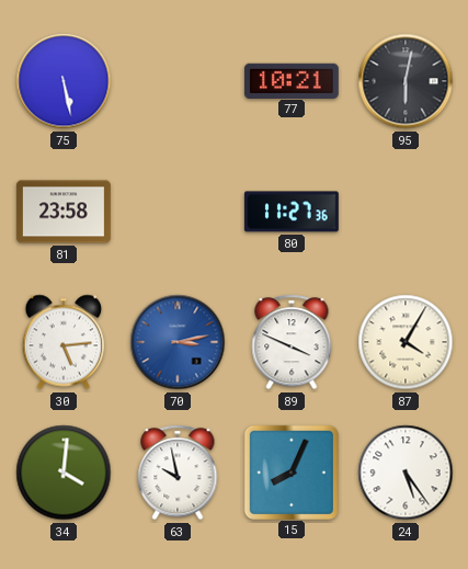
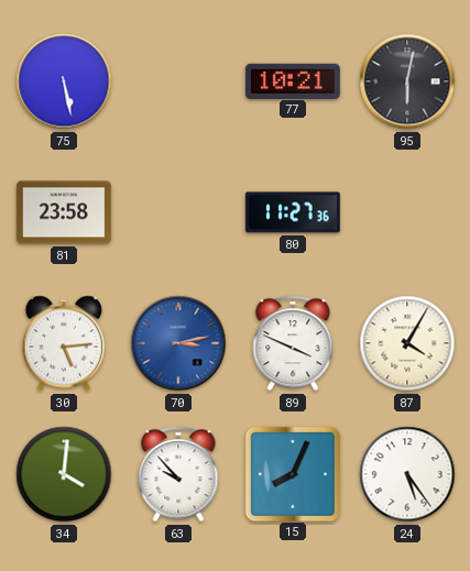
63: 9:58 -> 9:53
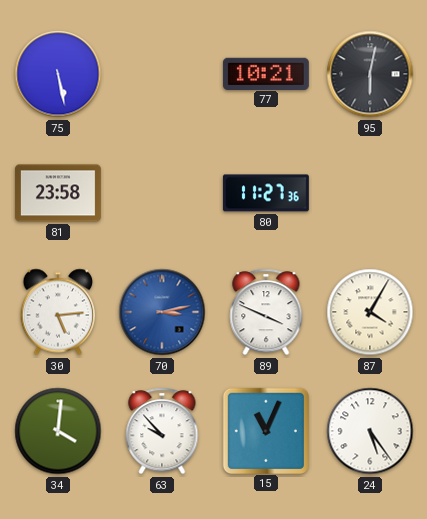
15: 8:04 -> 11:04
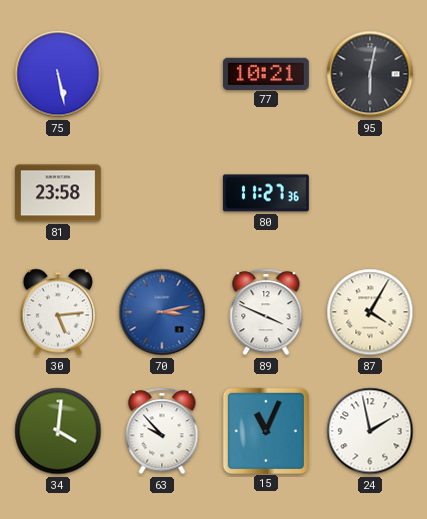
24: 5:24 -> 1:58
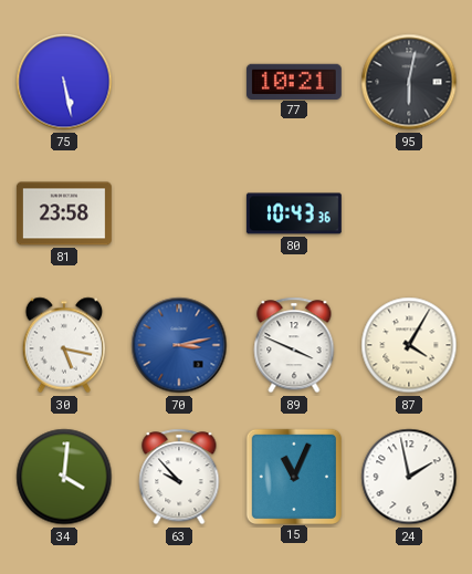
80: 11:27 -> 10:43
30: 5:14 -> 5:17
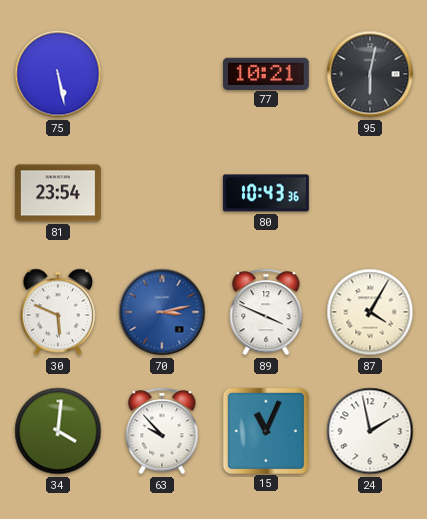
81: 23:58 -> 23:54
30: 5:17 -> 5:49
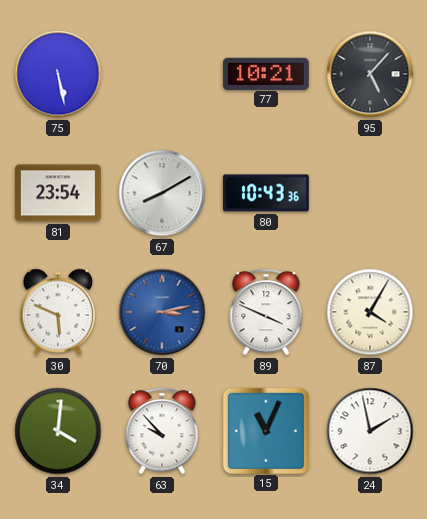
95: 6:02 -> 5:07
67: none -> 8:10
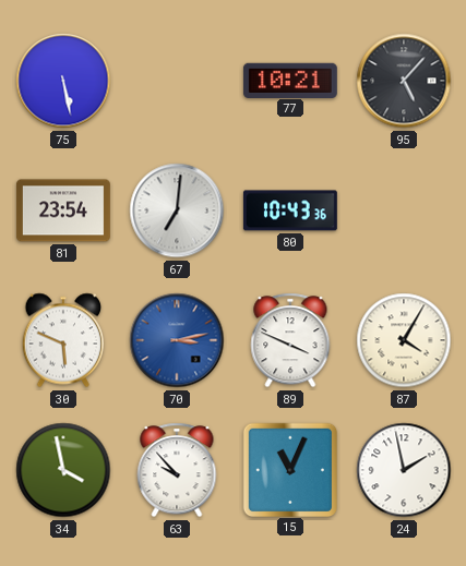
67: 8:10 -> 7:01
34: 4:01 -> 3:58
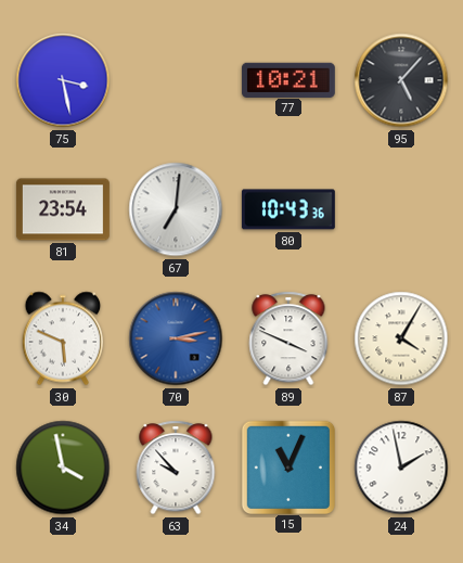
75: 5:28 -> 3:28
